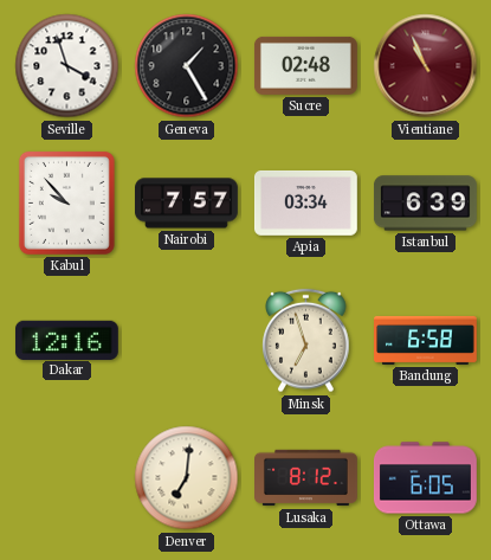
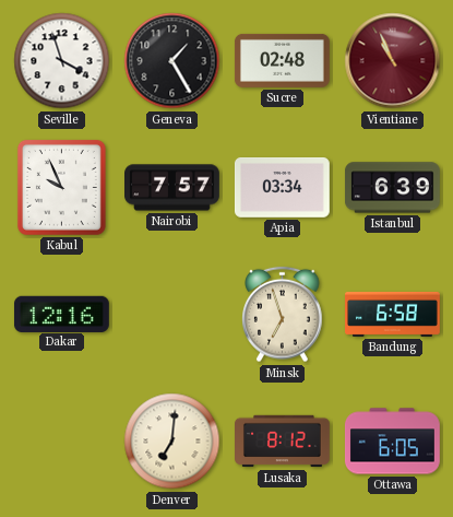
Kabul: 9:53 -> 9:56
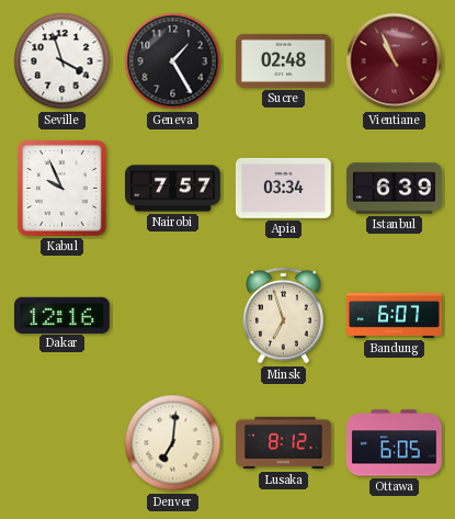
Bandung: 6:58 -> 6:07
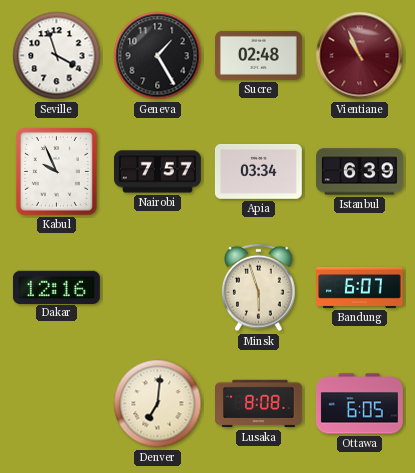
Minsk: 6:57 -> 5:57
Lusaka: 8:12 -> 8:08
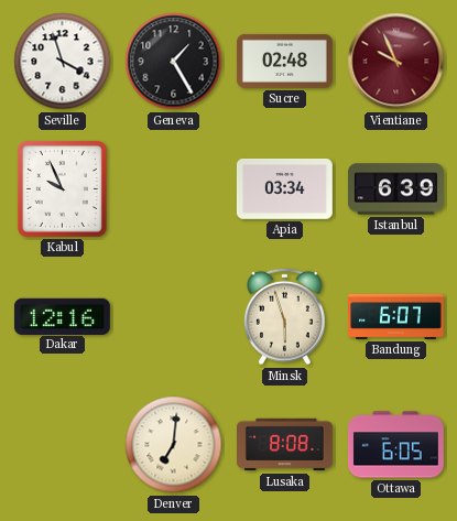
Vientiane: 10:56 -> 9:56
Nairobi: 7:57 -> none
